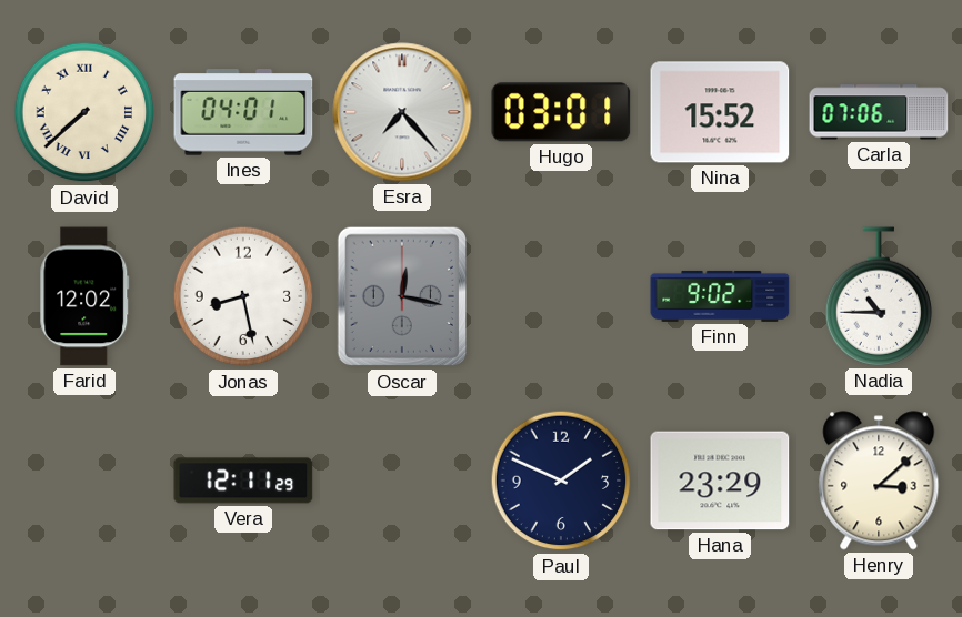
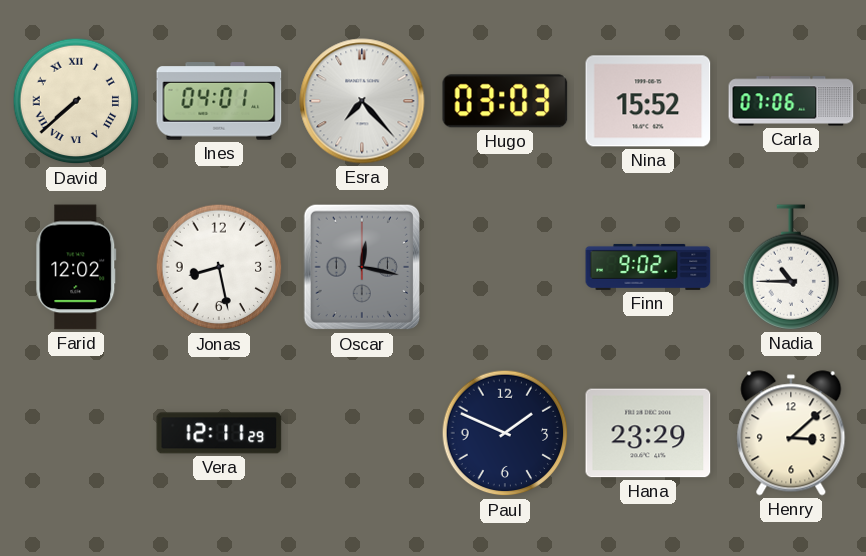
Hugo: 03:01 -> 03:03
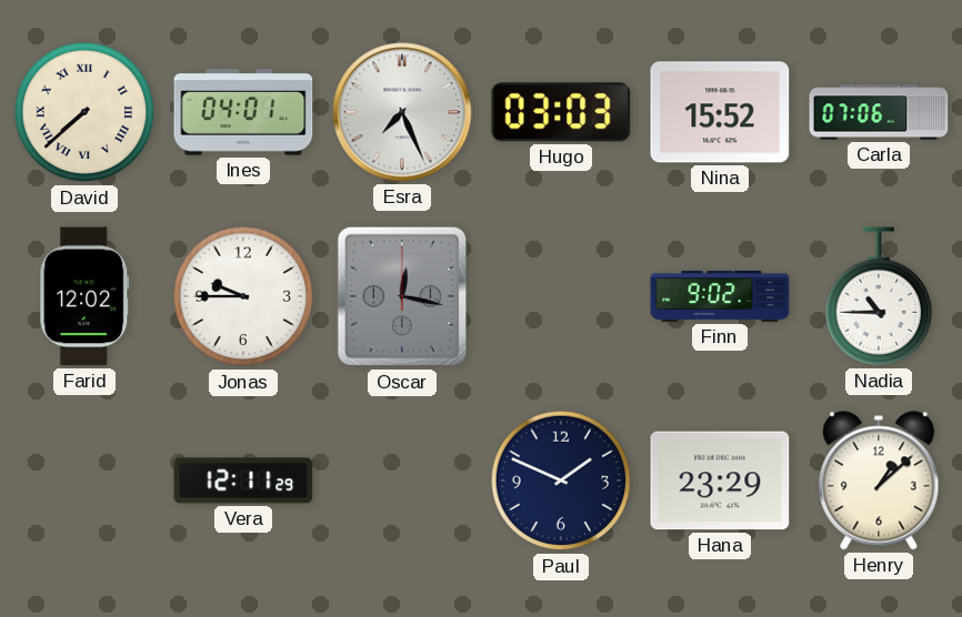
Esra: 7:23 -> 7:26
Jonas: 8:28 -> 9:45
Henry: 3:08 -> 1:08
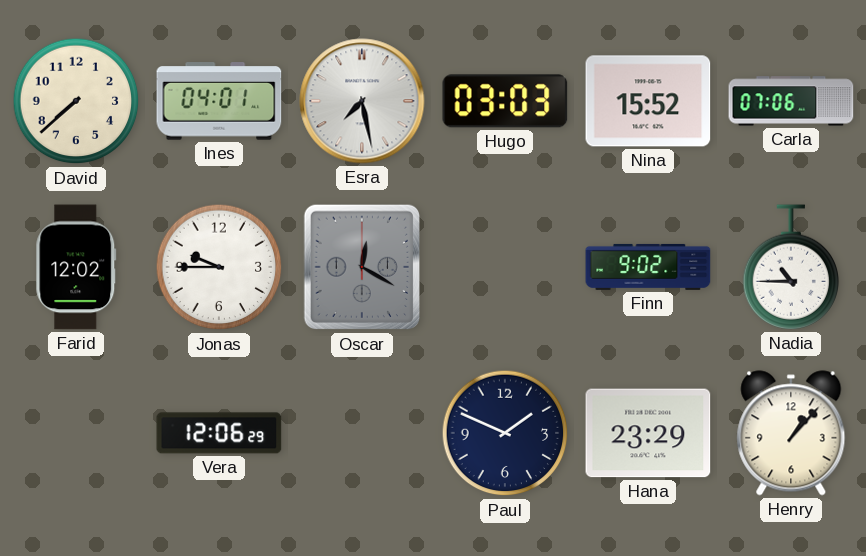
David numerals: Roman -> Arabic
Esra: 7:26 -> 7:28
Oscar: 12:17 -> 12:20
Vera: 12:11 -> 12:06
Henry: 1:08 -> 1:07
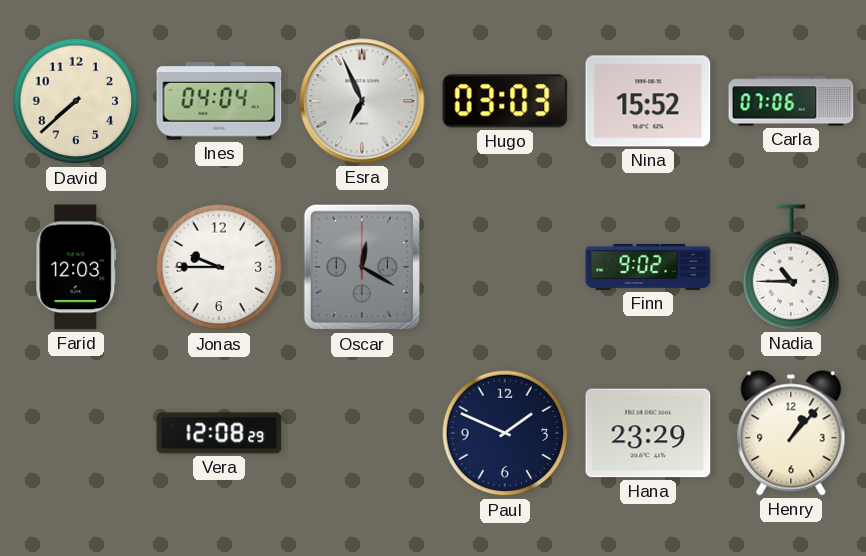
Ines: 04:01 -> 04:04
Esra: 7:28 -> 6:56
Farid: 12:02 -> 12:03
Vera: 12:06 -> 12:08
